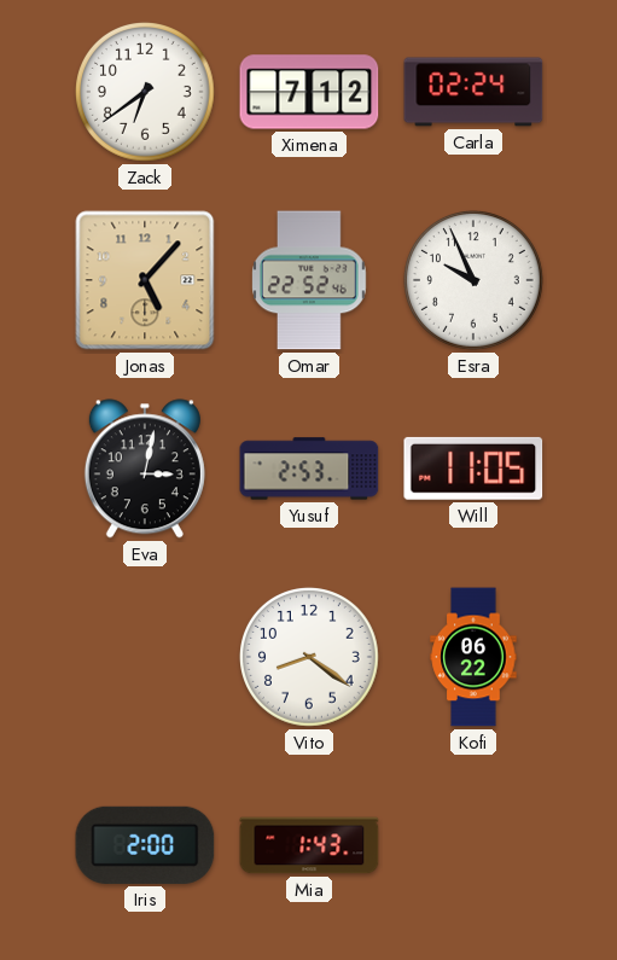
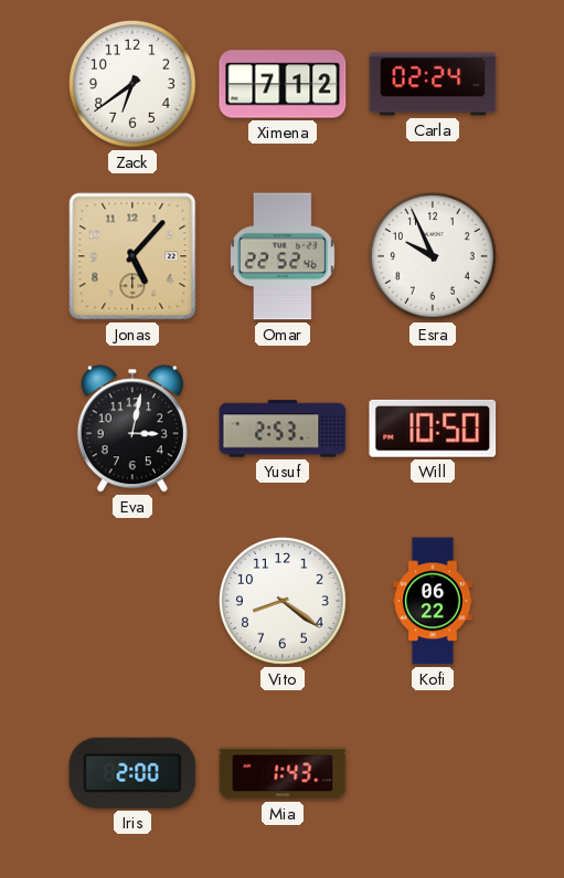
Will: 11:05 -> 10:50
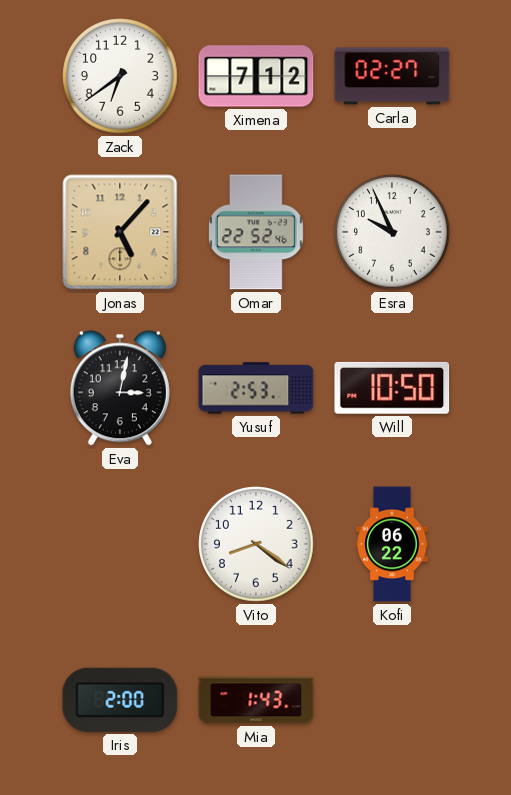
Carla: 02:24 -> 02:27
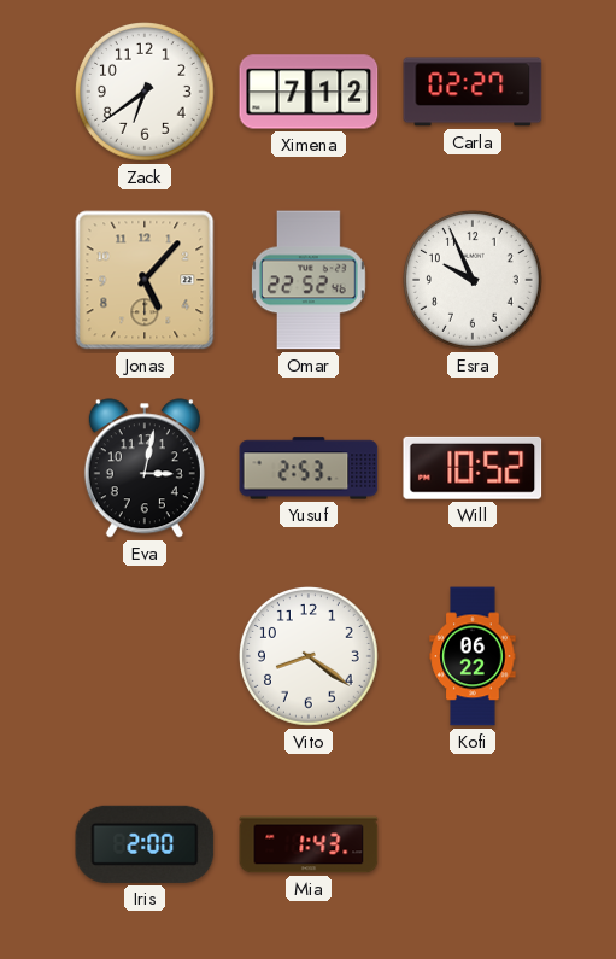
Will: 10:50 -> 10:52
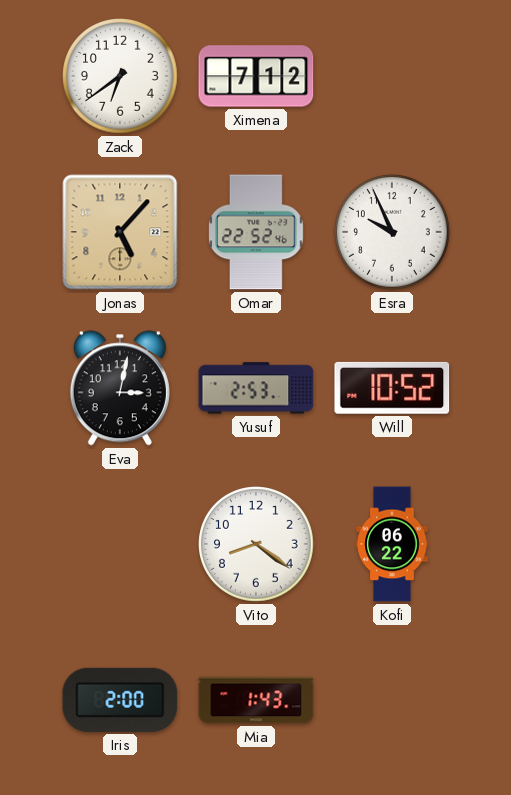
Carla: 02:27 -> none
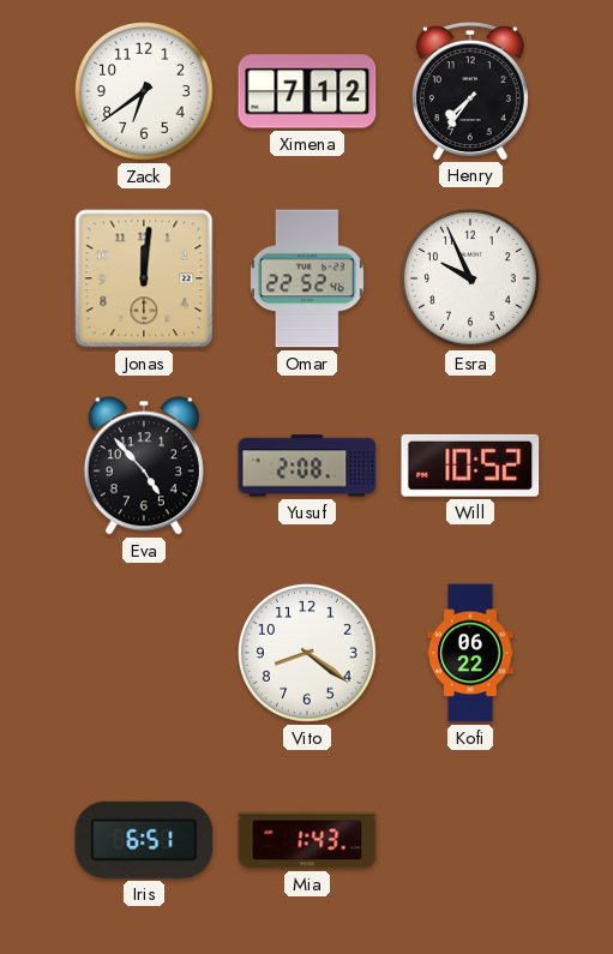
Henry: none -> 7:36
Jonas: 5:07 -> 12:01
Eva: 3:02 -> 4:53
Yusuf: 2:53 -> 2:08
Iris: 2:00 -> 6:51
